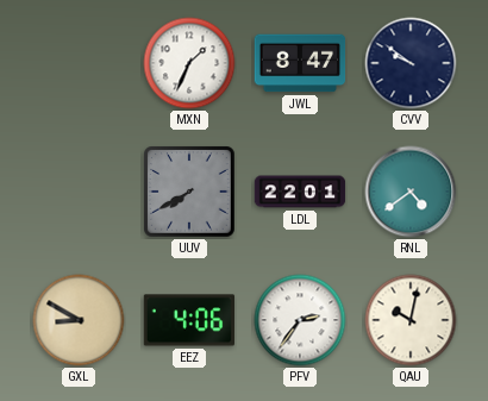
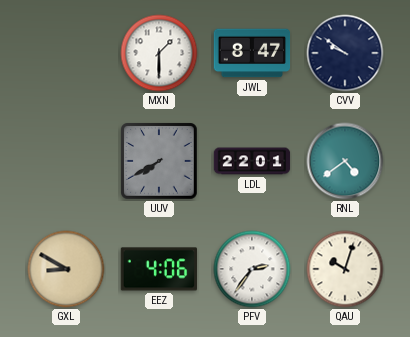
MXN: 1:34 -> 1:30
QAU: 10:02 -> 10:03
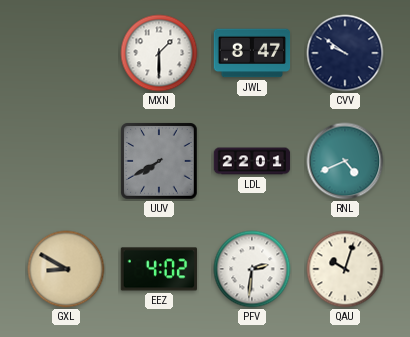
RNL: 4:39 -> 4:41
EEZ: 4:06 -> 4:02
PFV: 2:36 -> 2:31
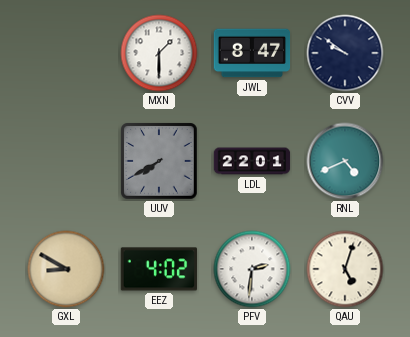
QAU: 10:03 -> 5:03
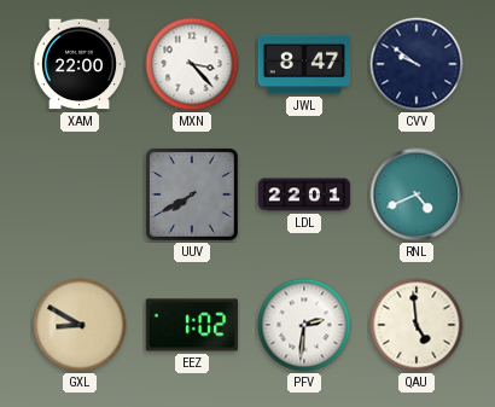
XAM: none -> 22:00
MXN: 1:30 -> 3:23
EEZ: 4:02 -> 1:02
QAU: 5:03 -> 4:59
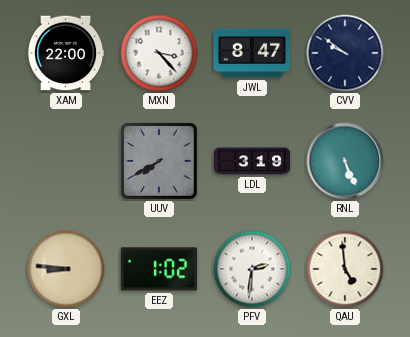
LDL: 22:01 -> 3:19
RNL: 4:41 -> 5:26
GXL: 8:50 -> 8:46
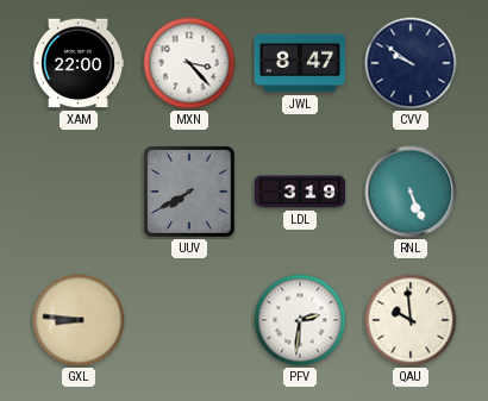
EEZ: 1:02 -> none
QAU: 4:59 -> 9:59
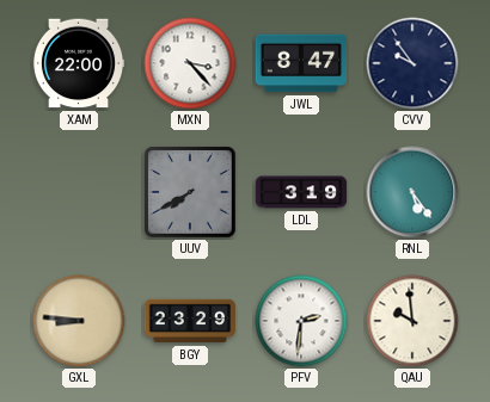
CVV: 9:51 -> 9:54
RNL: 5:26 -> 5:24
BGY: none -> 23:29
